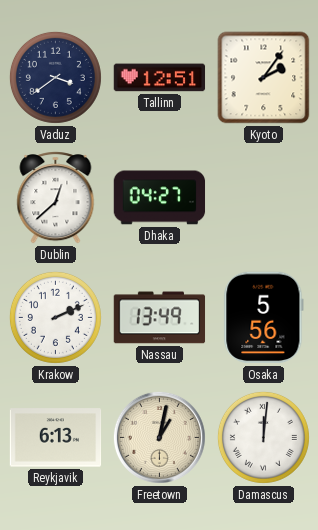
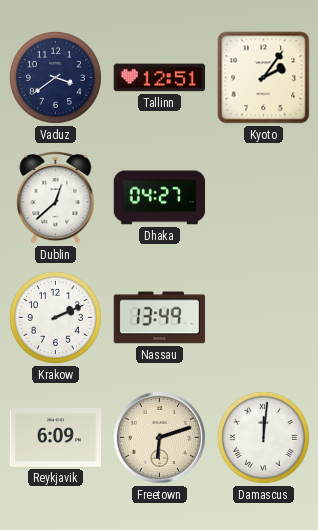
Osaka: 5:56 -> none
Reykjavik: 6:13 -> 6:09
Freetown: 1:02 -> 6:12
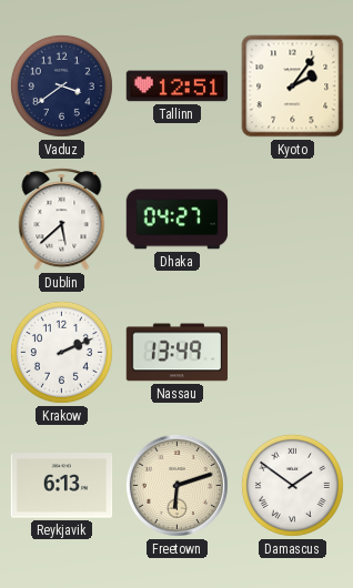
Dublin: 12:38 -> 5:38
Reykjavik: 6:09 -> 6:13
Damascus: 12:01 -> 1:51
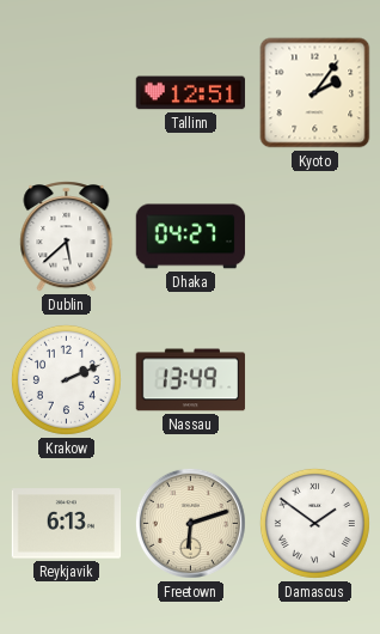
Vaduz: 3:39 -> none
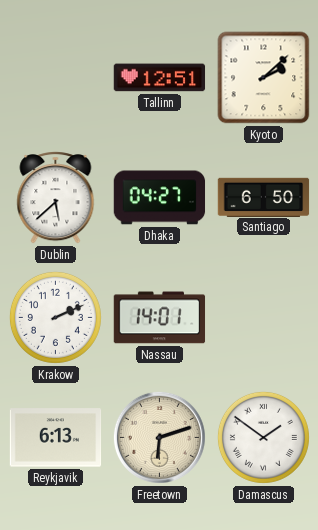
Kyoto: 2:06 -> 2:08
Santiago: none -> 6:50
Nassau: 13:49 -> 14:01
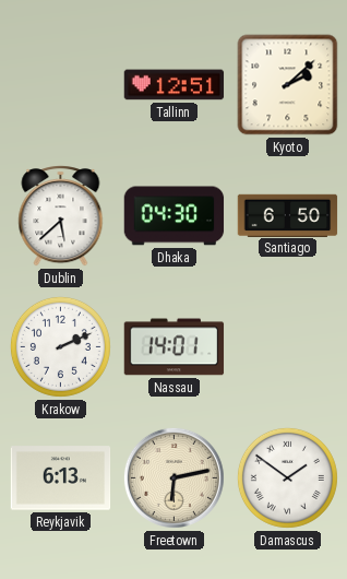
Dhaka: 04:27 -> 04:30
Freetown: 6:12 -> 6:13
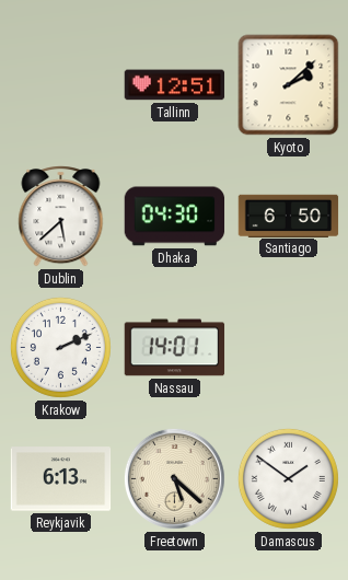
Freetown: 6:13 -> 5:22
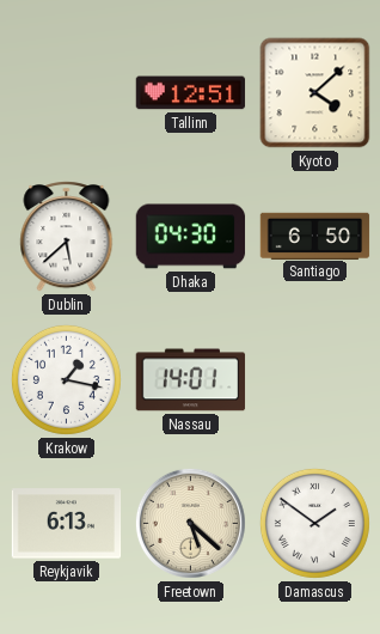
Kyoto: 2:08 -> 4:08
Krakow: 2:11 -> 1:17
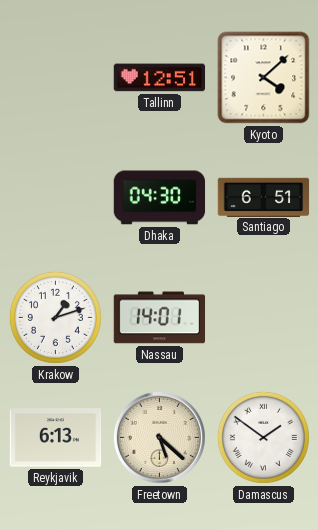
Dublin: 5:38 -> none
Santiago: 6:50 -> 6:51
Krakow: 1:17 -> 1:12
